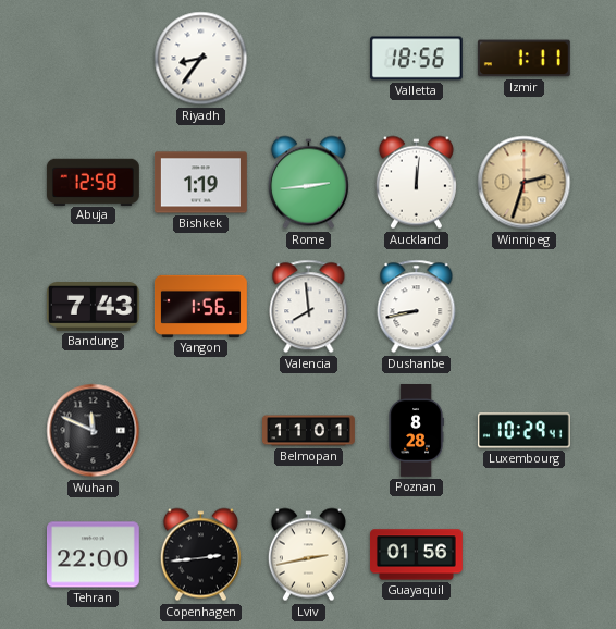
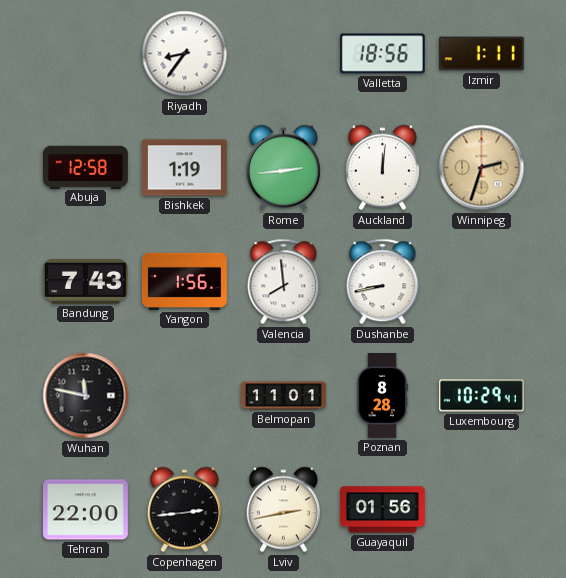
Wuhan: 11:49 -> 11:47
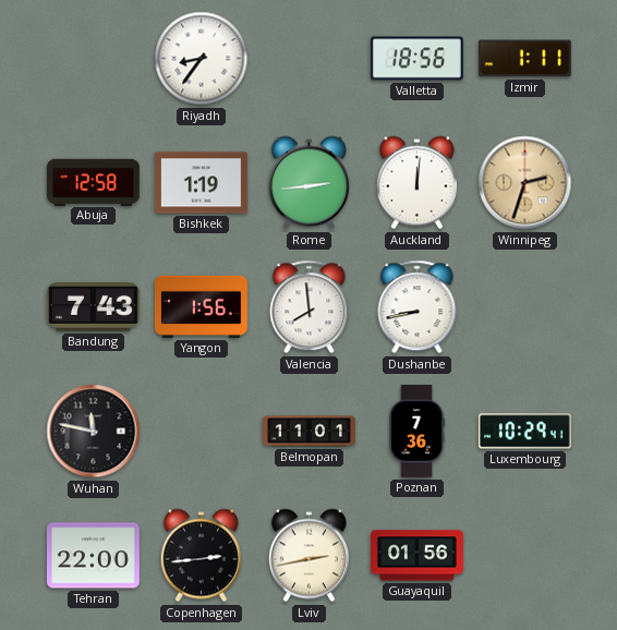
Poznan: 8:28 -> 7:36
